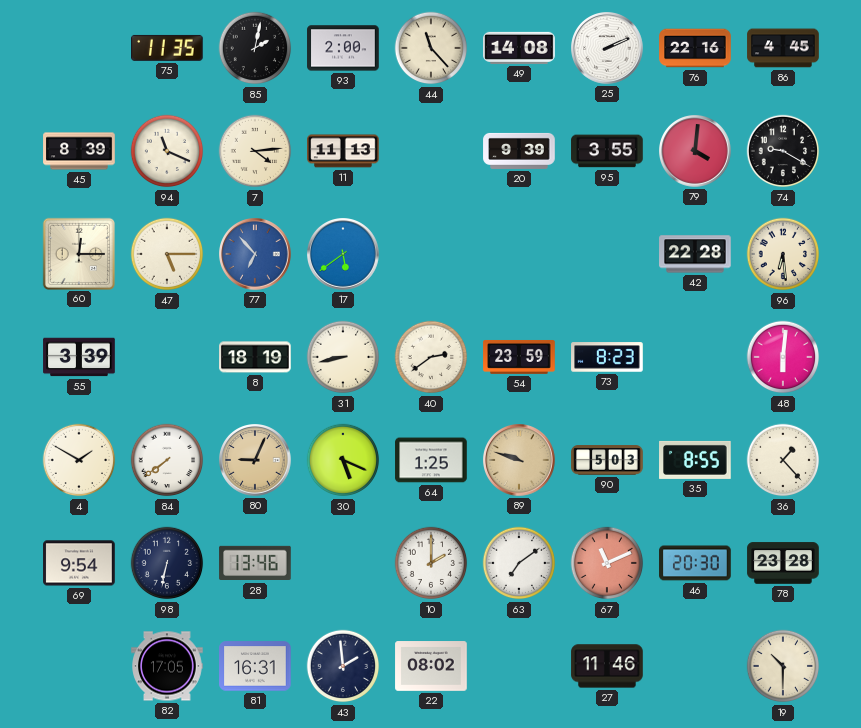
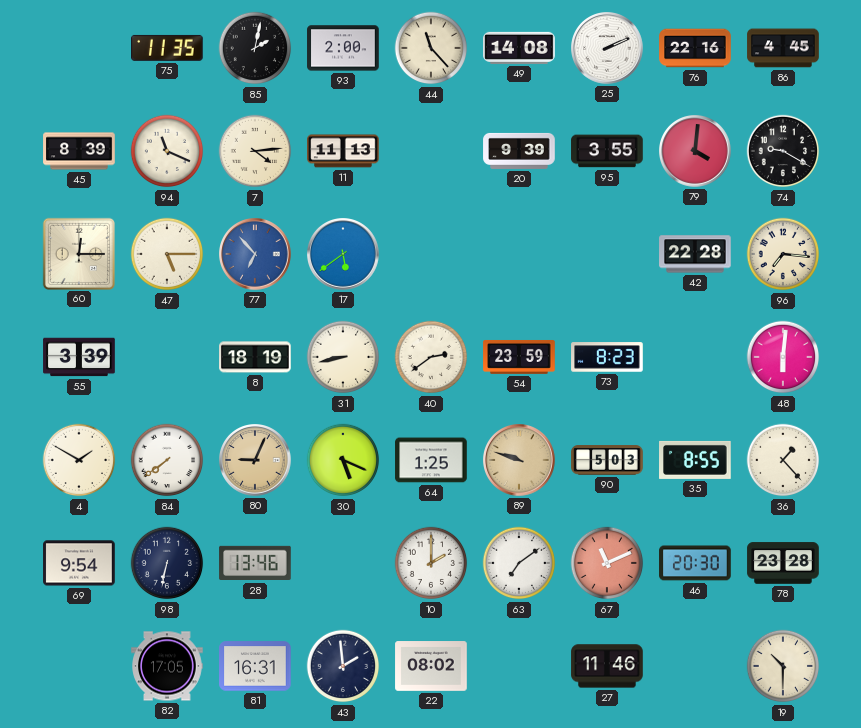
96: 6:29 -> 7:16
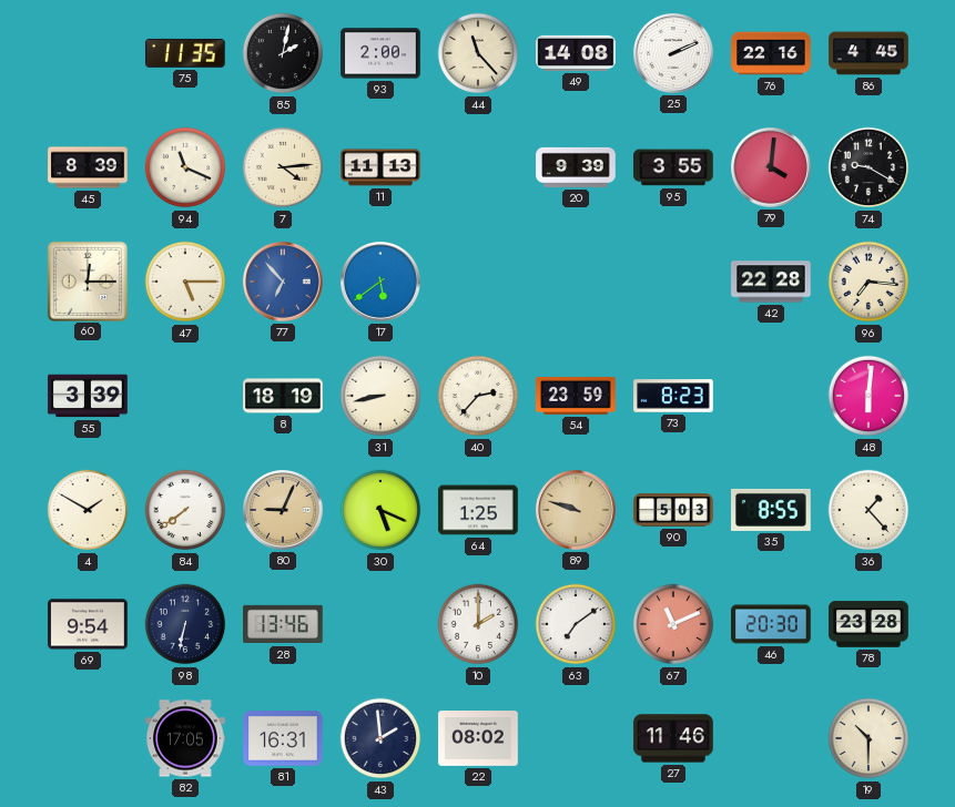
40: 2:39 -> 2:37
